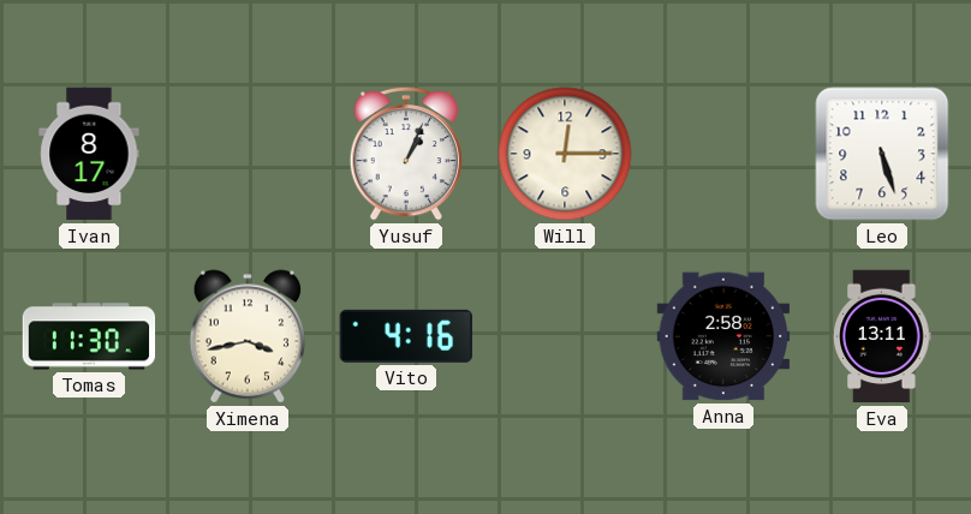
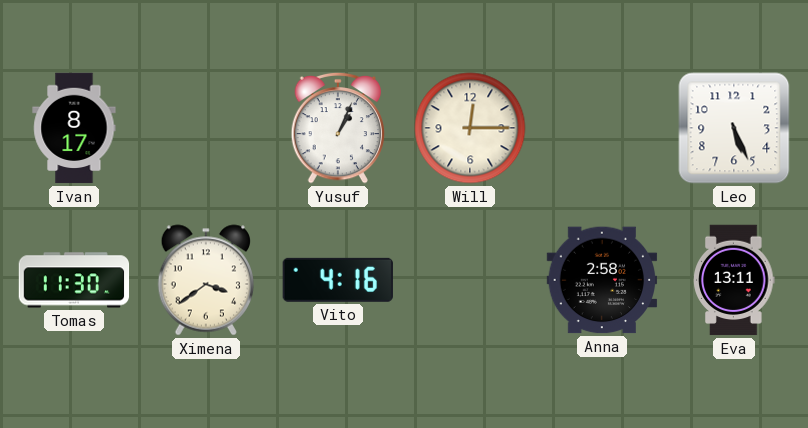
Leo: 5:27 -> 5:26
Ximena: 3:43 -> 3:39
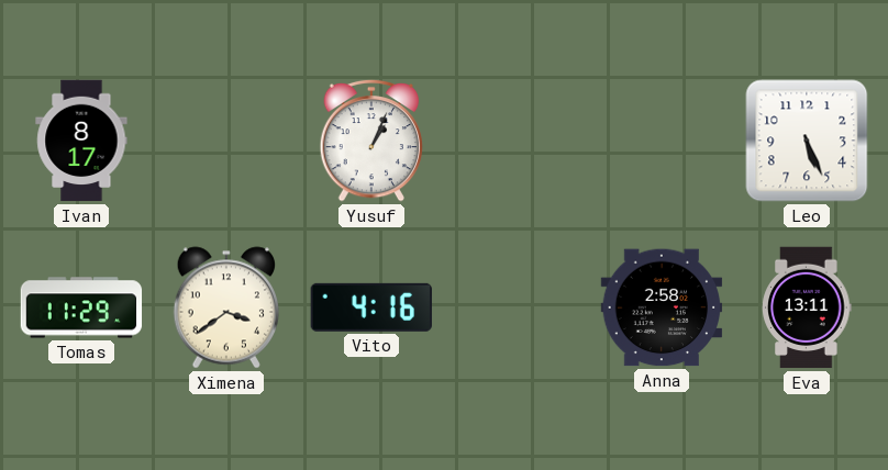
Will: 12:15 -> none
Tomas: 11:30 -> 11:29
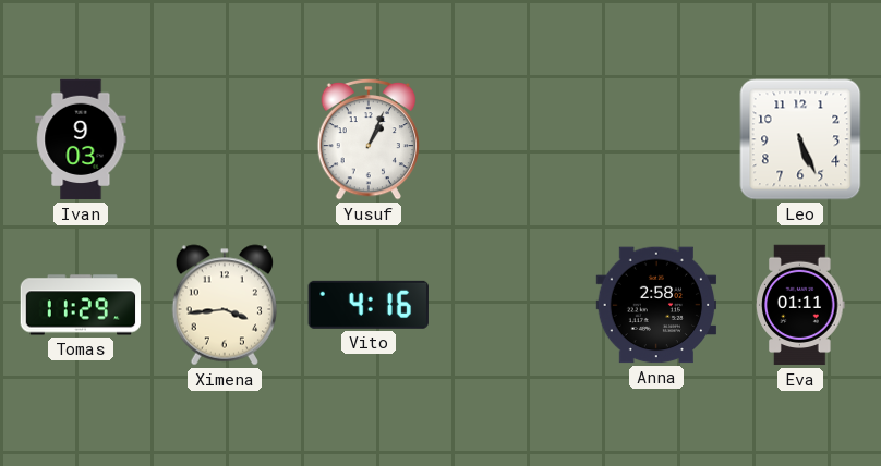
Ivan: 8:17 -> 9:03
Ximena: 3:39 -> 3:44
Eva: 13:11 -> 01:11
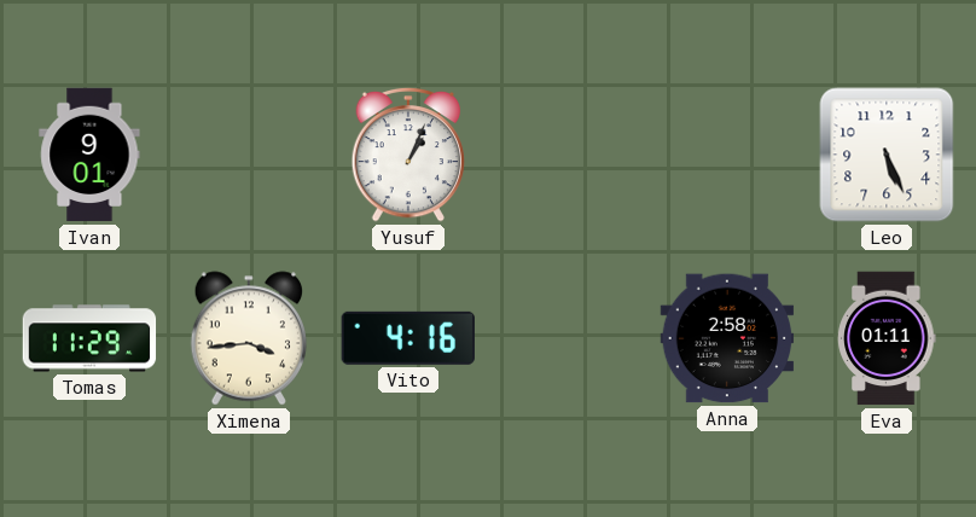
Ivan: 9:03 -> 9:01
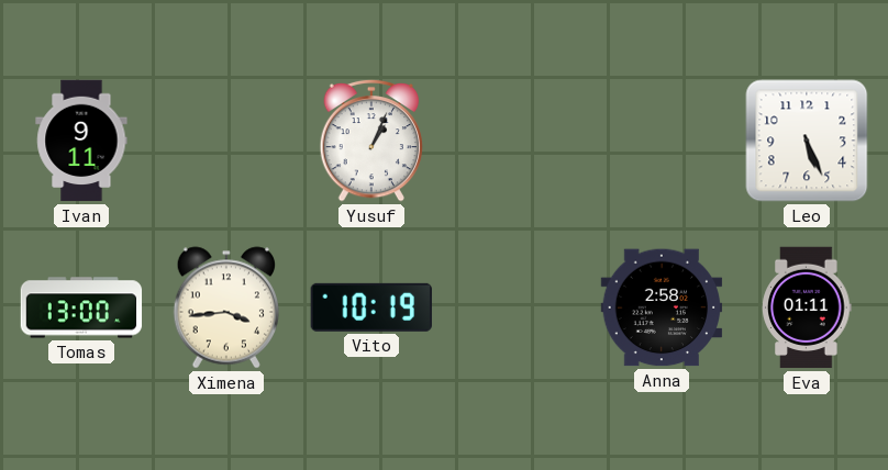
Ivan: 9:01 -> 9:11
Tomas: 11:29 -> 13:00
Vito: 4:16 -> 10:19
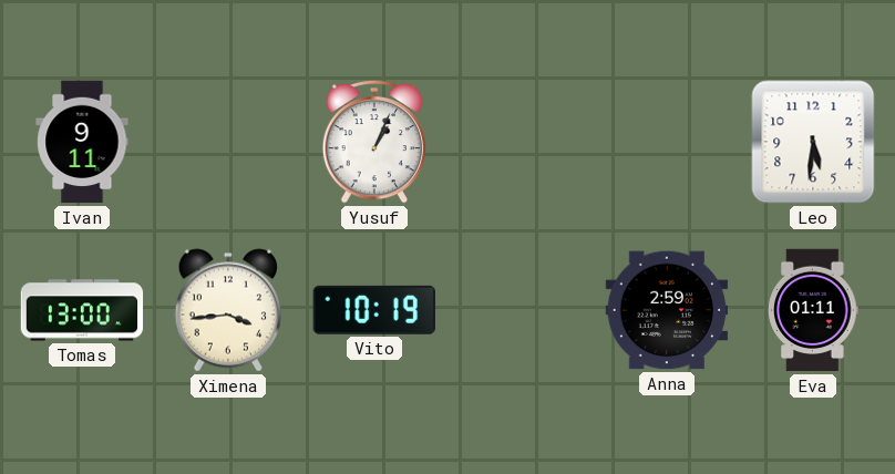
Leo: 5:26 -> 5:31
Anna: 2:58 -> 2:59
